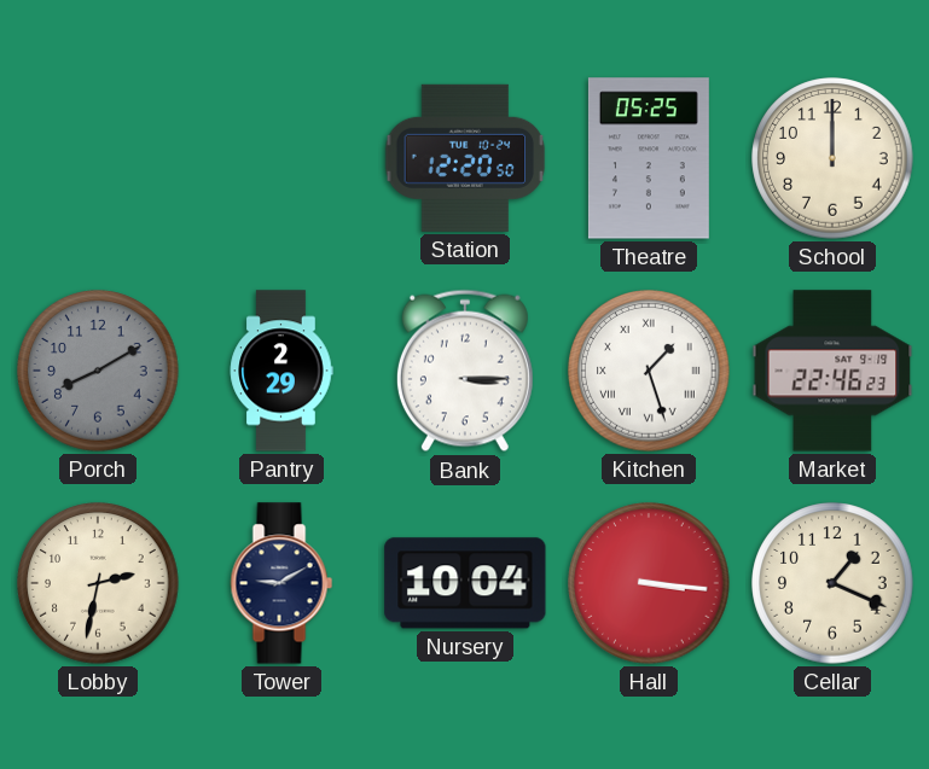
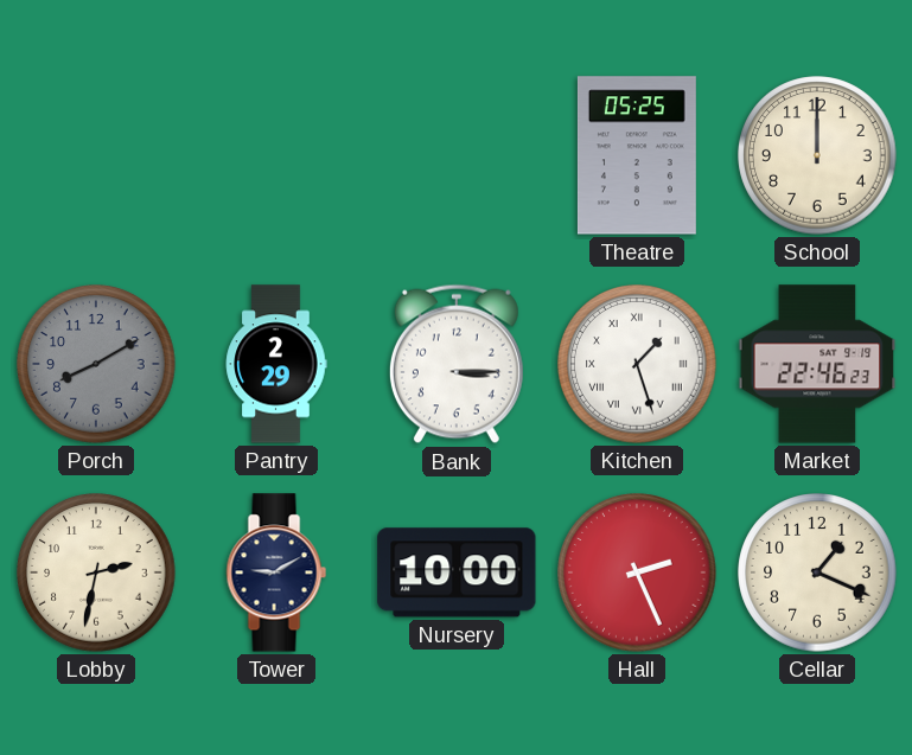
Station: 12:20 -> none
Nursery: 10:04 -> 10:00
Hall: 3:16 -> 2:26
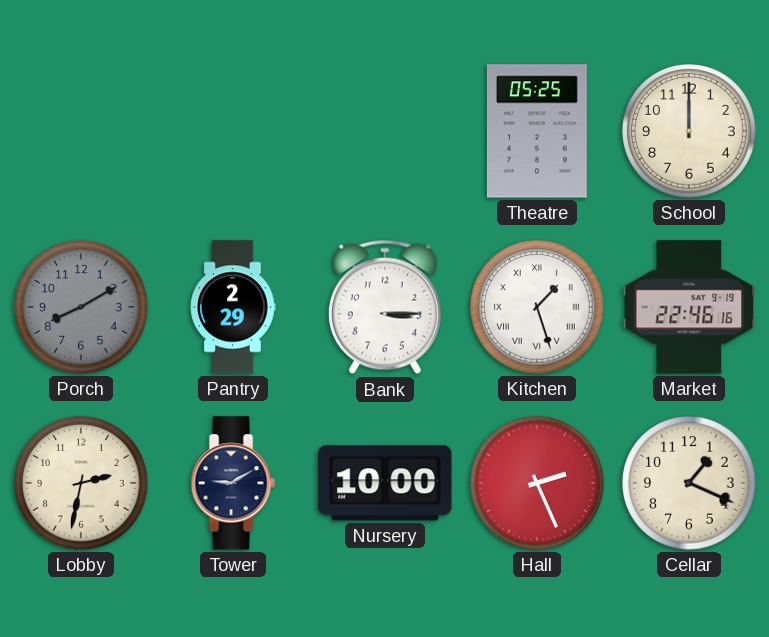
Market: 22:46:23 -> 22:46:16
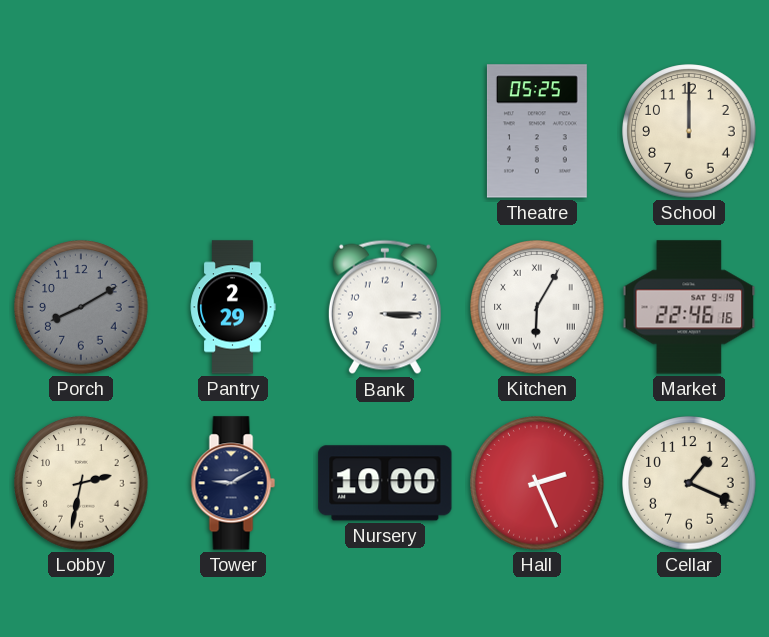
Kitchen: 1:27 -> 6:05
